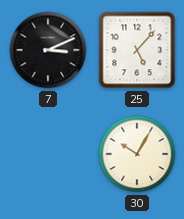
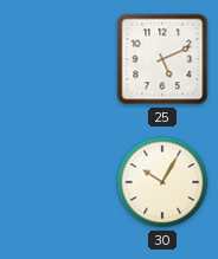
7: 3:11 -> none
25: 5:07 -> 5:11
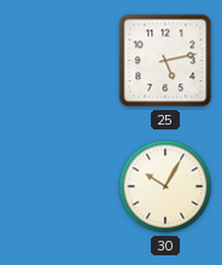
25: 5:11 -> 5:13
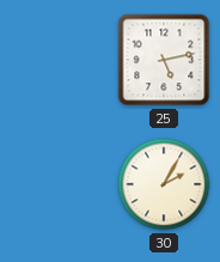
30: 10:05 -> 2:05
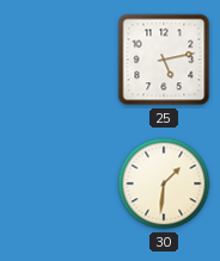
30: 2:05 -> 1:31
